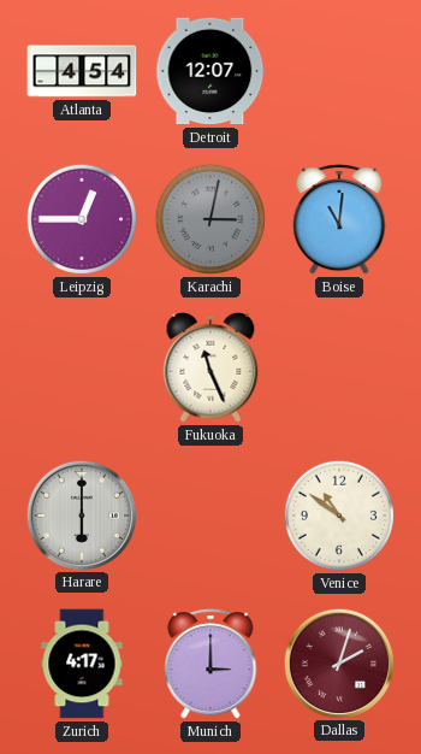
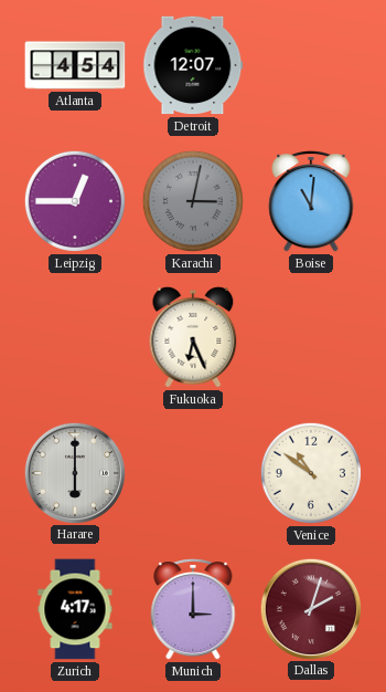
Fukuoka: 11:26 -> 6:26
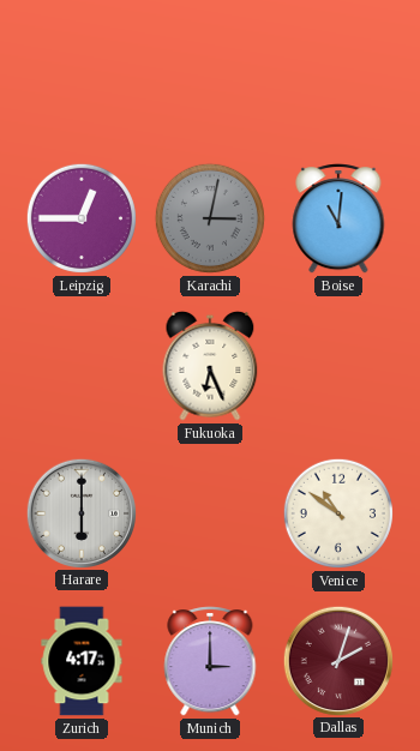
Atlanta: 4:54 -> none
Detroit: 12:07 -> none
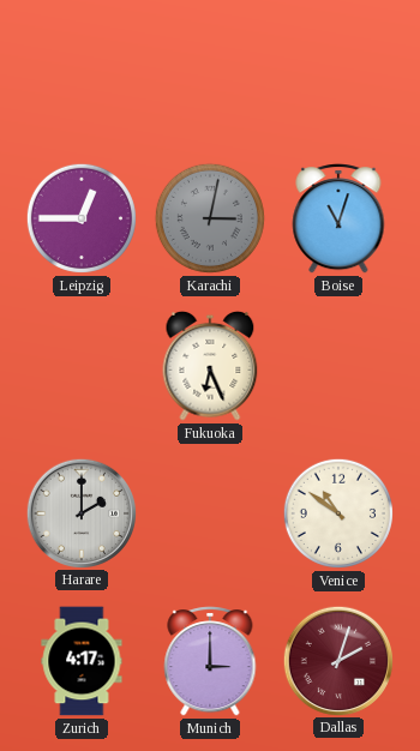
Boise: 11:01 -> 11:03
Harare: 6:00 -> 2:00
